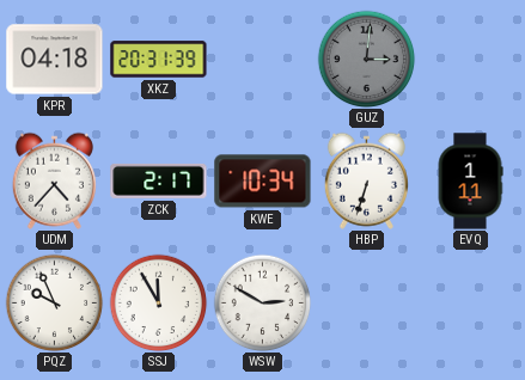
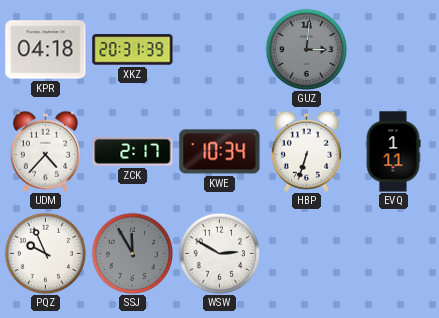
SSJ dial: white -> grey
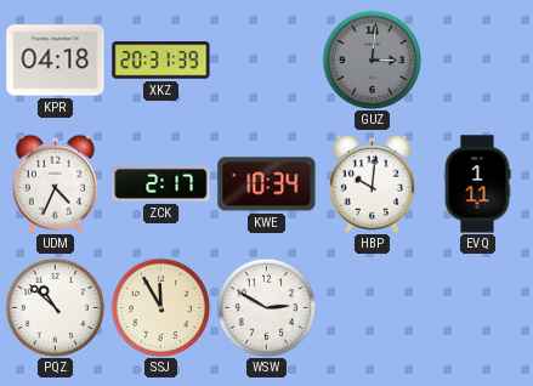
UDM: 4:37 -> 4:34
HBP: 6:33 -> 10:01
PQZ: 9:56 -> 10:52
SSJ dial: grey -> cream
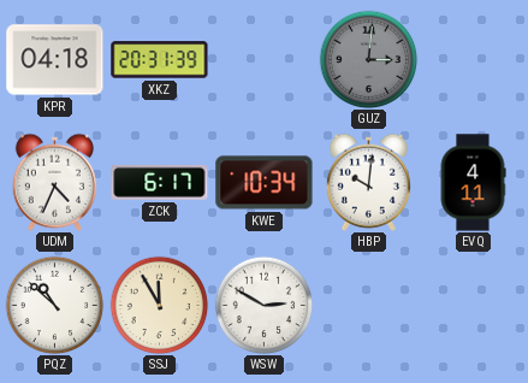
ZCK: 2:17 -> 6:17
EVQ: 1:11 -> 4:11
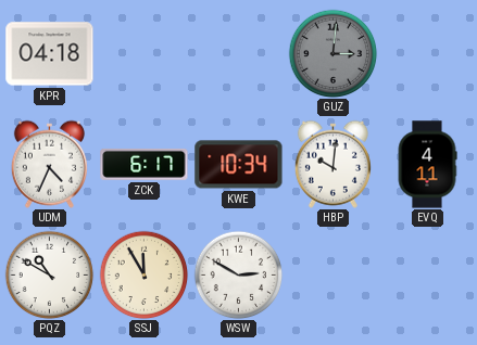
XKZ: 20:31 -> none
PQZ: 10:52 -> 10:50
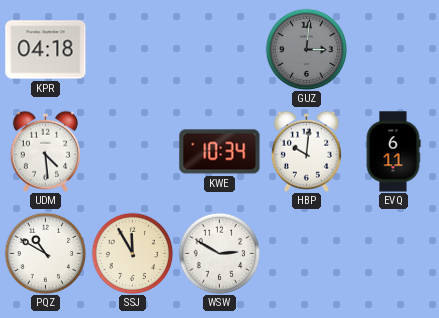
UDM: 4:34 -> 4:29
ZCK: 6:17 -> none
EVQ: 4:11 -> 6:11
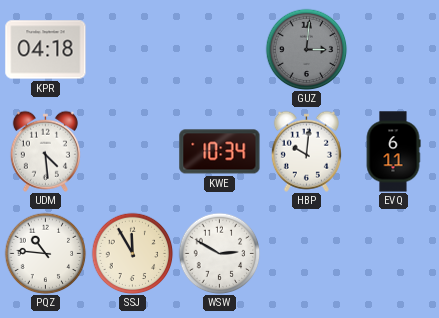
PQZ: 10:50 -> 10:46
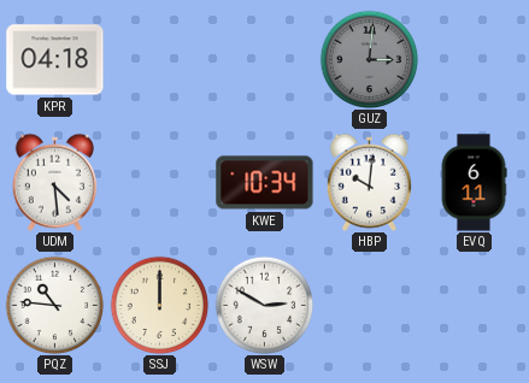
SSJ: 11:55 -> 12:00
